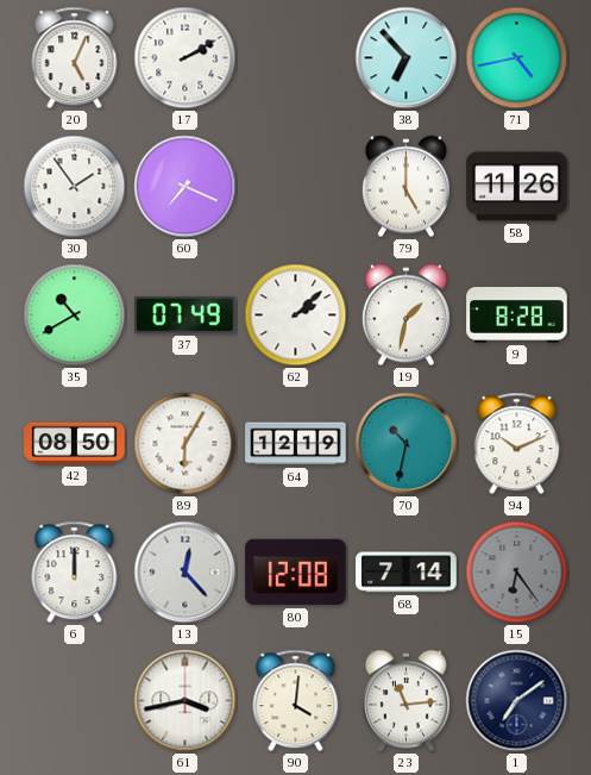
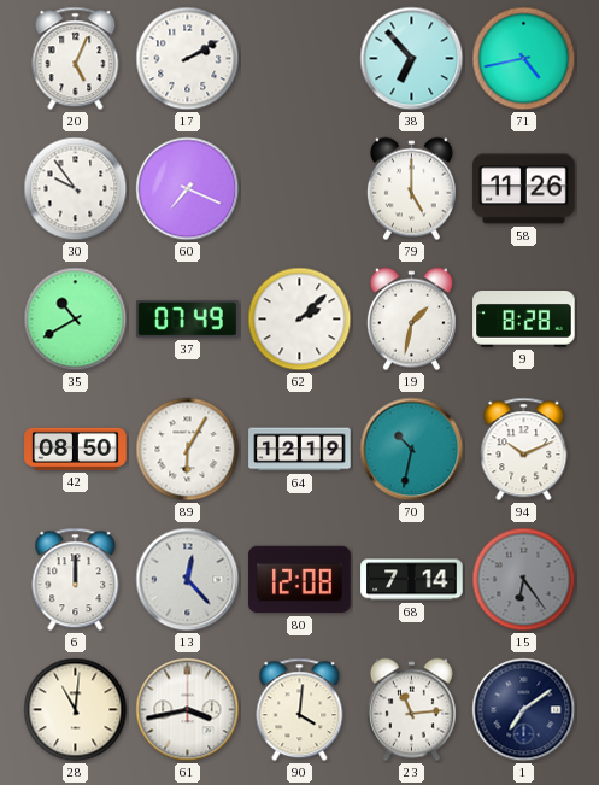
30: 1:54 -> 9:54
28: none -> 11:01
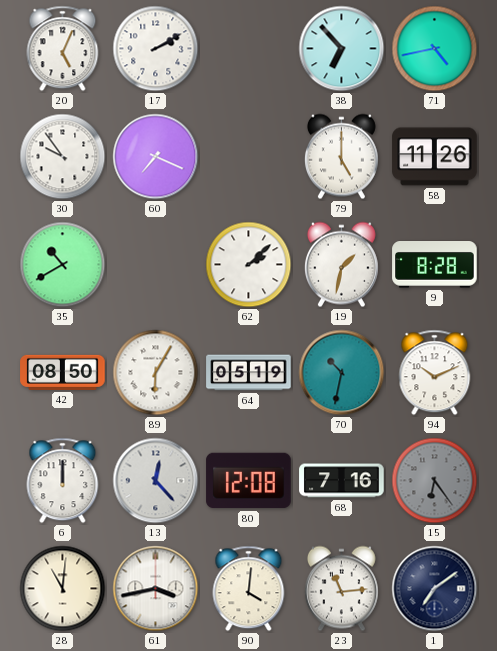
37: 07:49 -> none
64: 12:19 -> 05:19
68: 7:14 -> 7:16
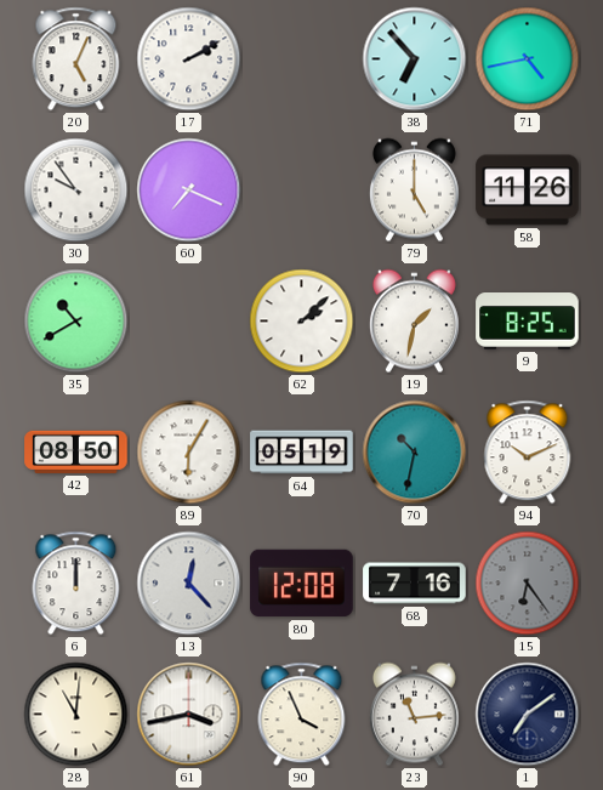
9: 8:28 -> 8:25
90: 4:01 -> 3:56
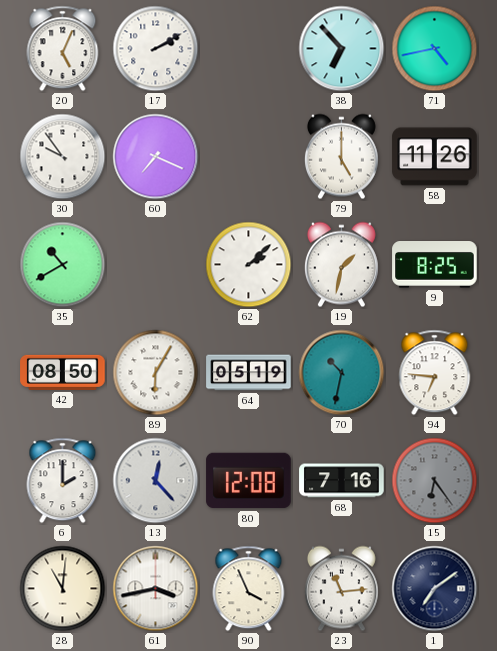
94: 10:11 -> 6:46
6: 12:00 -> 2:00
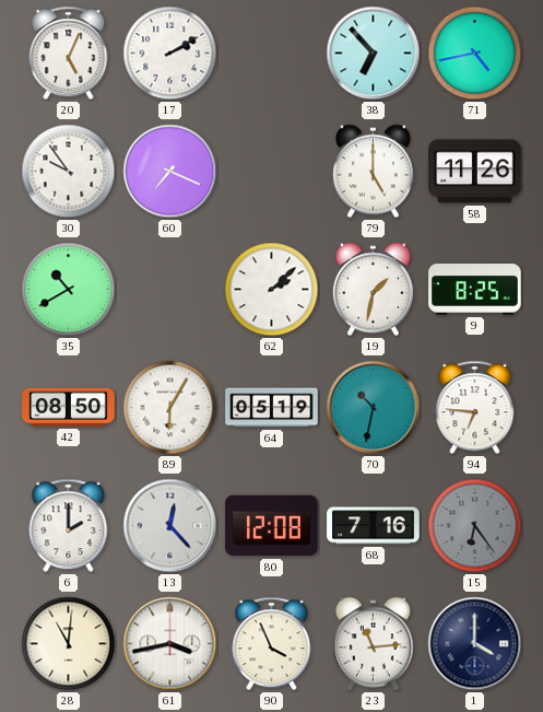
1: 7:09 -> 4:00
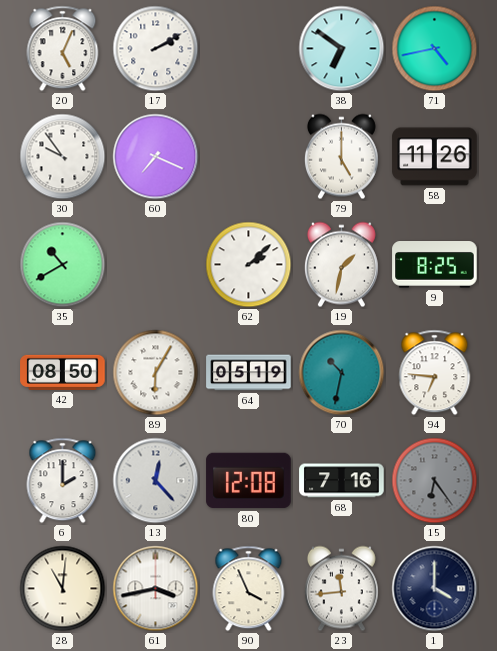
38: 6:53 -> 6:51
23: 11:14 -> 11:44
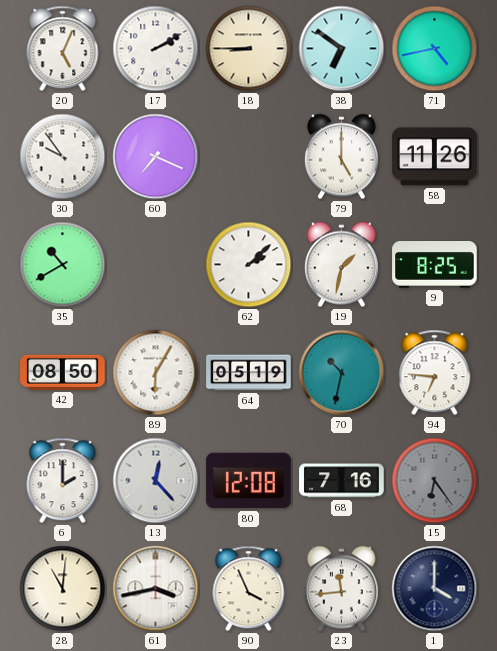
18: none -> 8:45
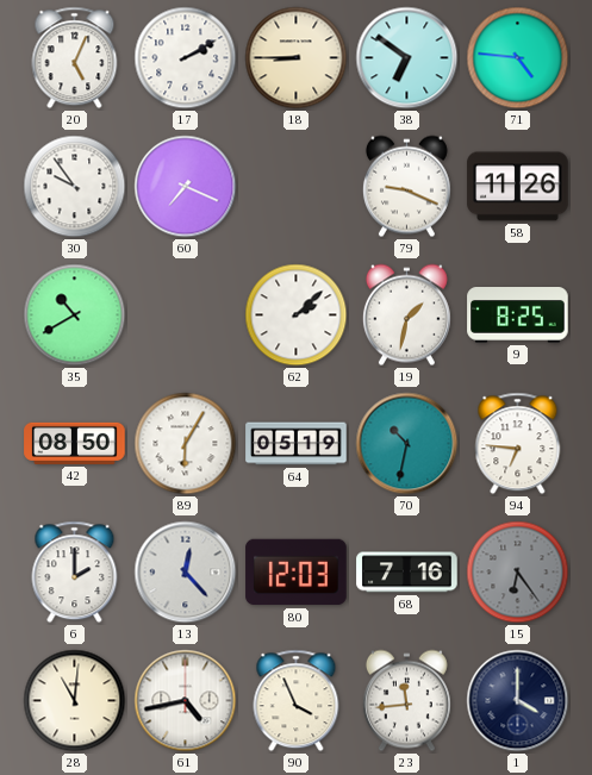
71: 4:43 -> 4:46
79: 5:00 -> 9:19
80: 12:08 -> 12:03
61: 3:43 -> 4:43
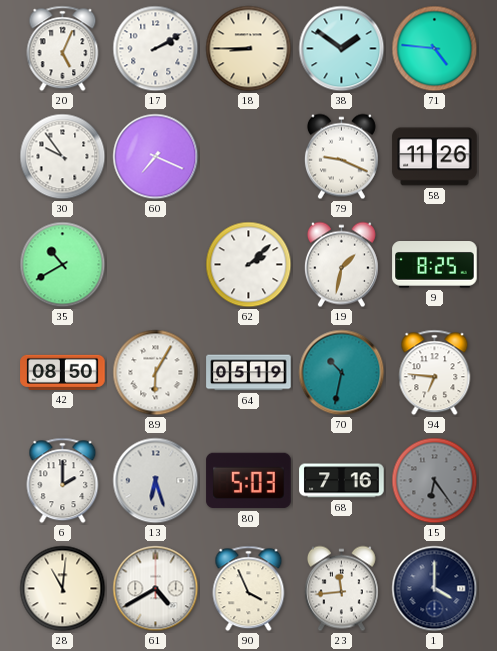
38: 6:51 -> 1:51
13: 12:23 -> 6:27
80: 12:03 -> 5:03
61: 4:43 -> 4:40
